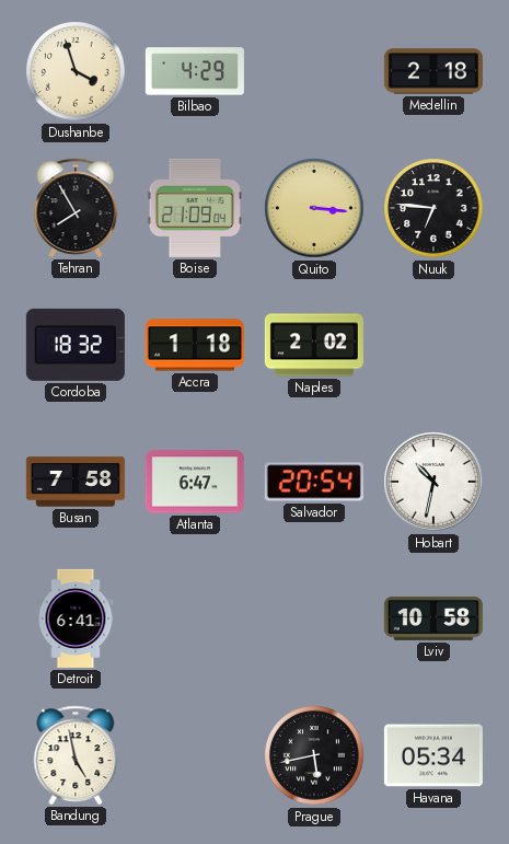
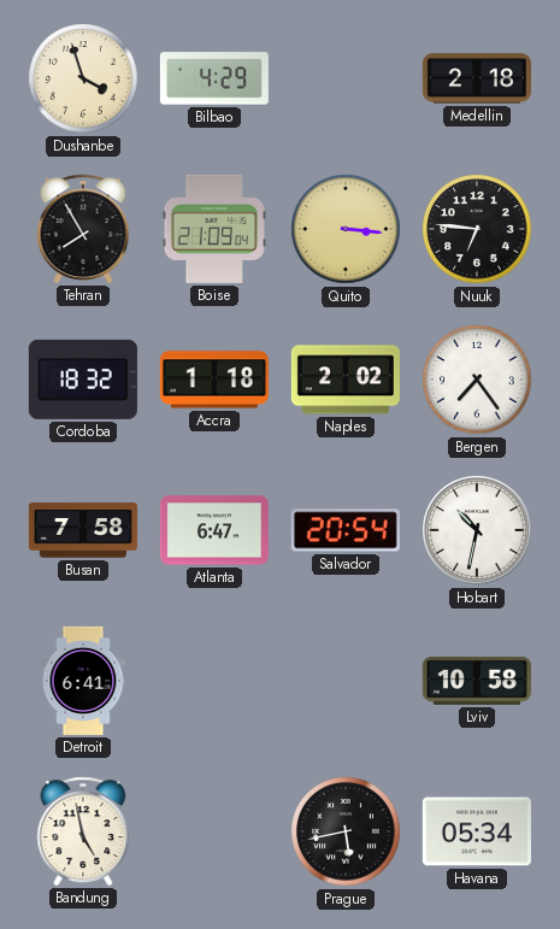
Bergen: none -> 7:24
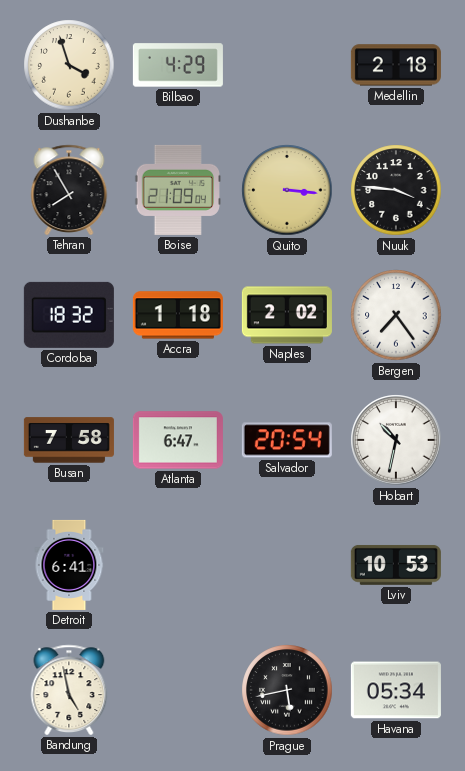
Nuuk: 6:46 -> 3:46
Lviv: 10:58 -> 10:53
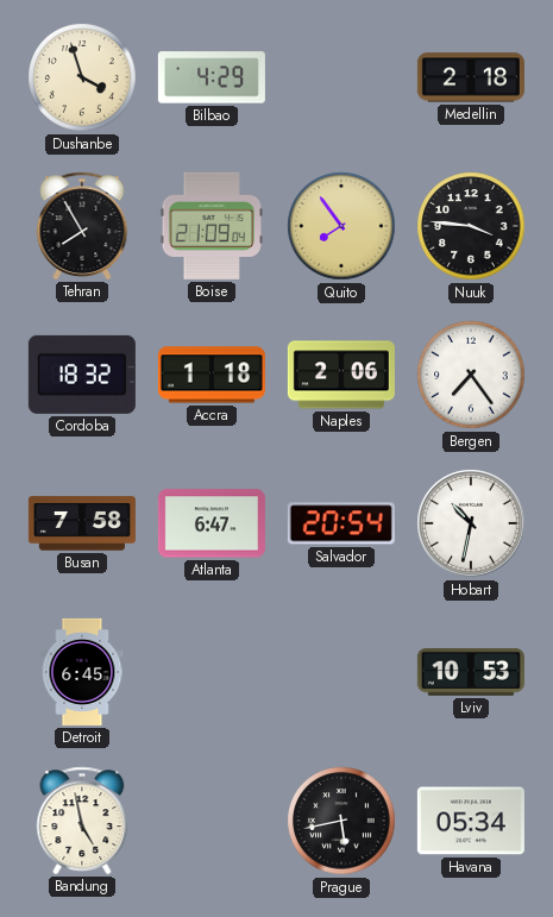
Quito: 3:16 -> 7:54
Naples: 2:02 -> 2:06
Detroit: 6:41 -> 6:45
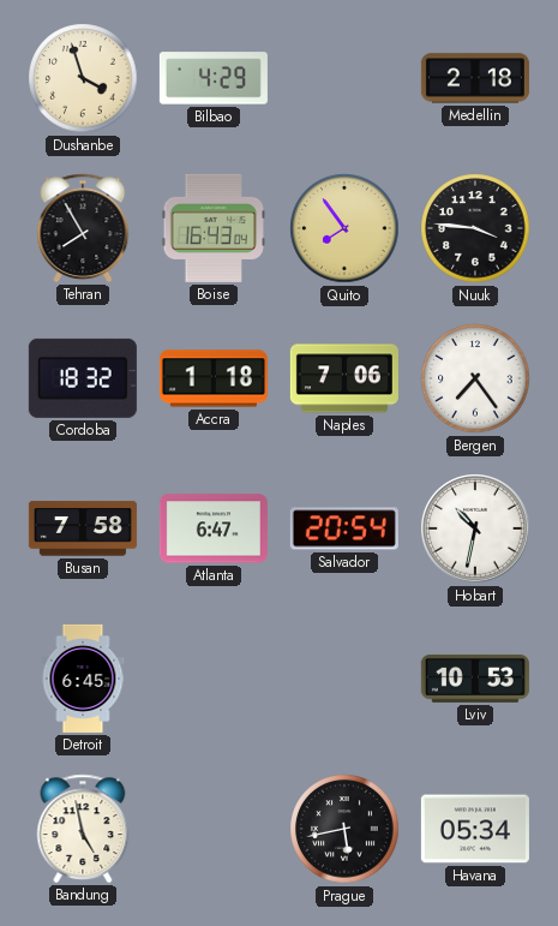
Boise: 21:09 -> 16:43
Naples: 2:06 -> 7:06
